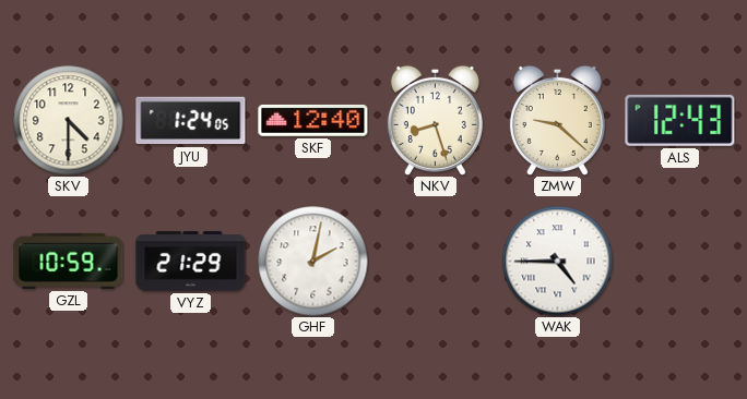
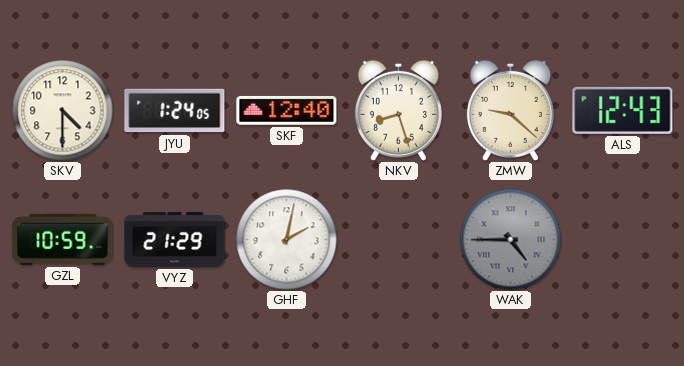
WAK dial: white -> grey
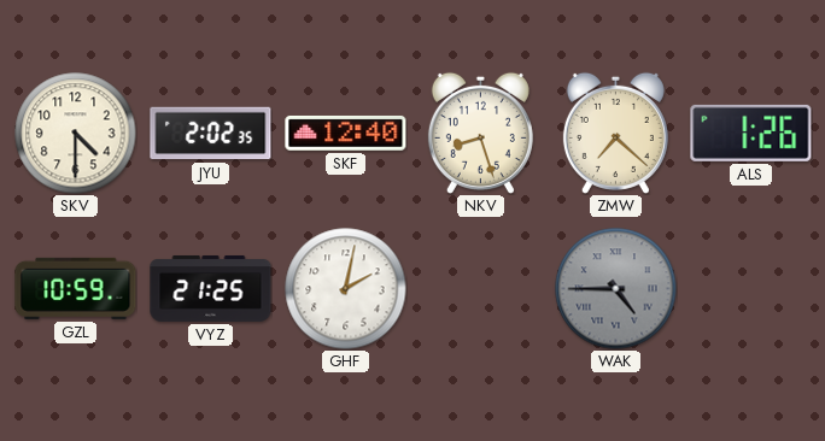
JYU: 1:24 -> 2:02
ZMW: 9:22 -> 7:22
ALS: 12:43 -> 1:26
VYZ: 21:29 -> 21:25
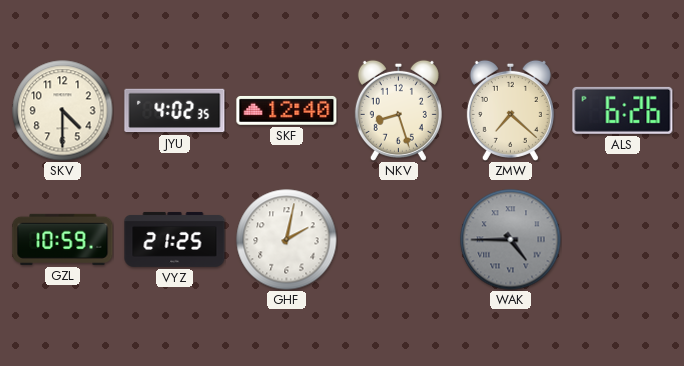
JYU: 2:02 -> 4:02
ALS: 1:26 -> 6:26
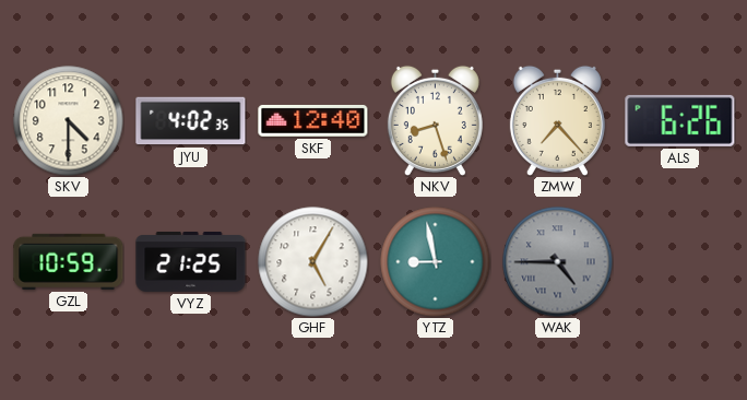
ZMW: 7:22 -> 7:23
GHF: 2:02 -> 5:05
YTZ: none -> 8:58
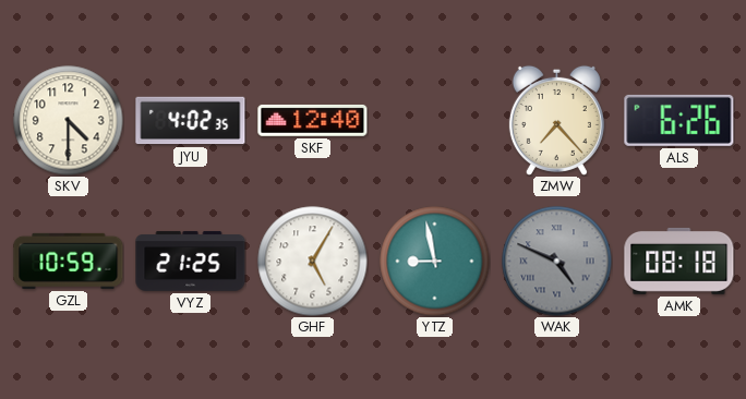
NKV: 8:27 -> none
WAK: 4:45 -> 4:49
AMK: none -> 08:18
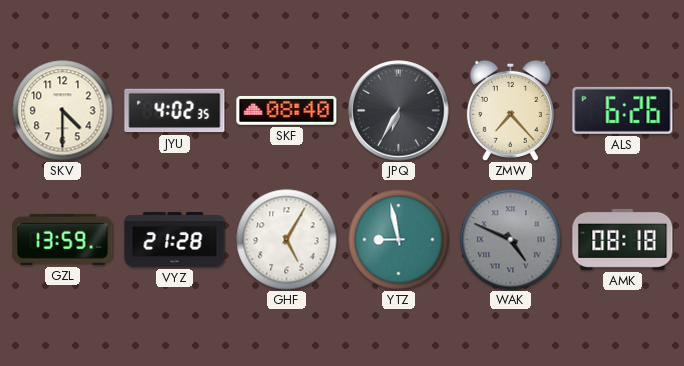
SKF: 12:40 -> 08:40
JPQ: none -> 6:35
GZL: 10:59 -> 13:59
VYZ: 21:25 -> 21:28
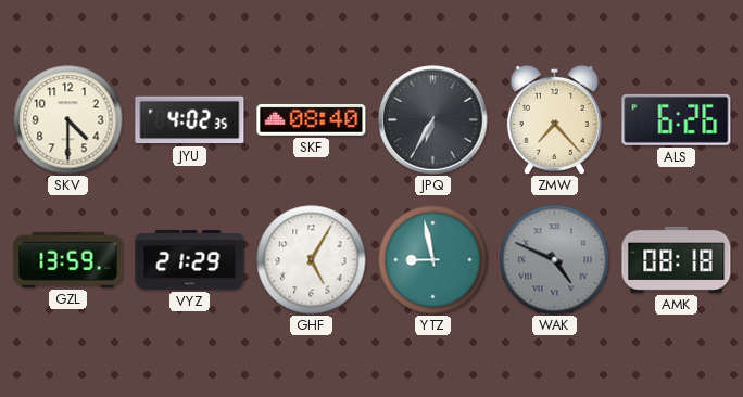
VYZ: 21:28 -> 21:29
